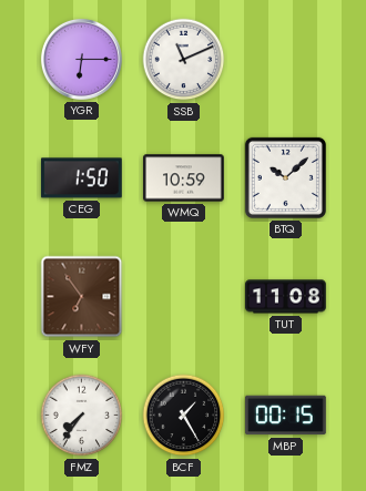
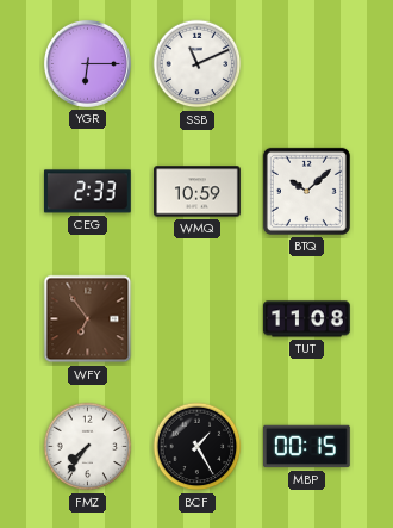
CEG: 1:50 -> 2:33
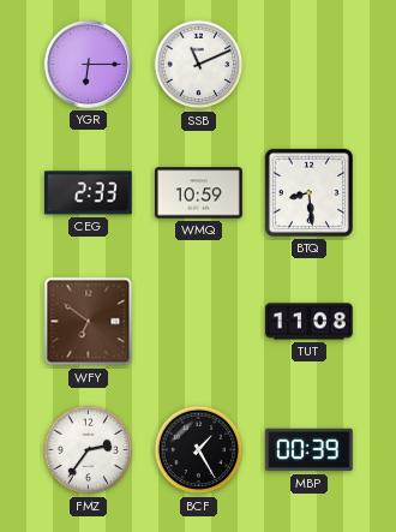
BTQ: 10:08 -> 8:29
WFY: 6:54 -> 6:51
FMZ: 7:36 -> 2:36
MBP: 00:15 -> 00:39
